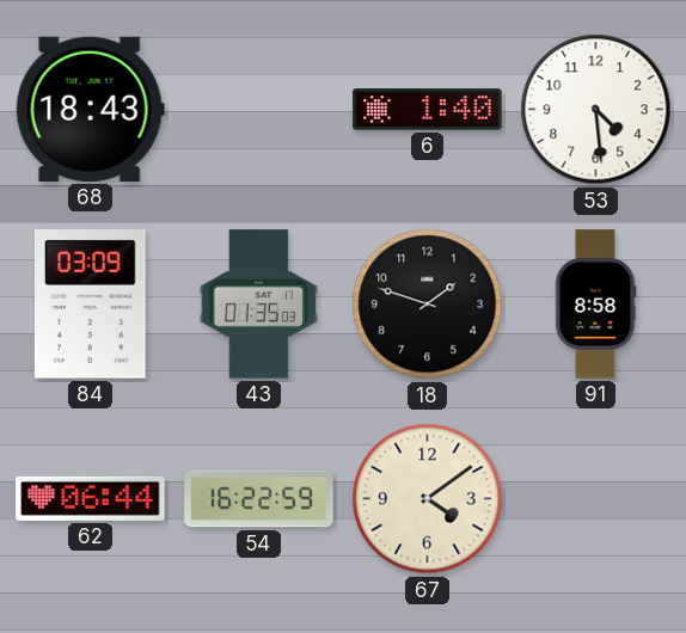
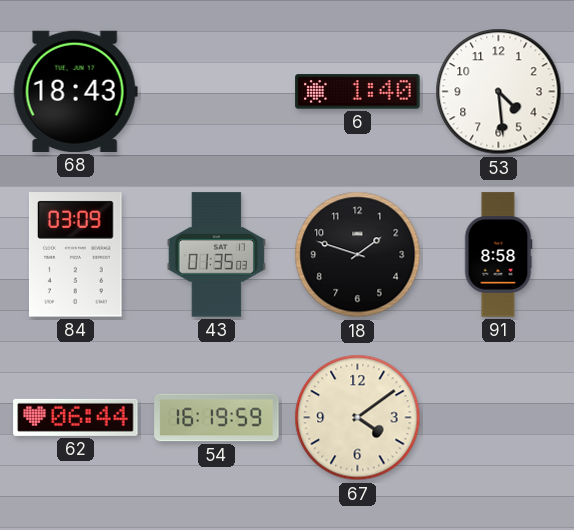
54: 16:22 -> 16:19
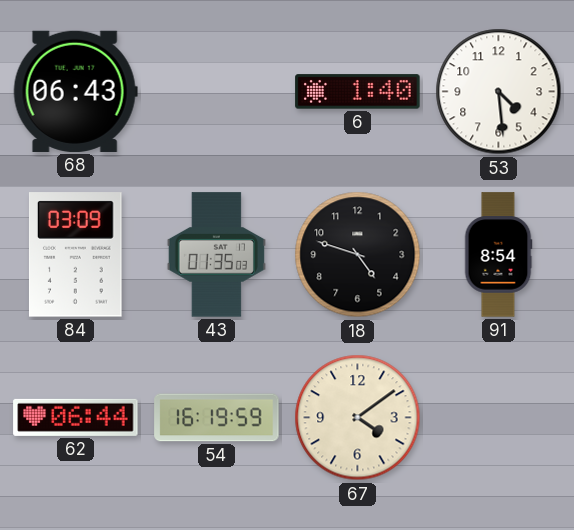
68: 18:43 -> 06:43
18: 1:48 -> 4:48
91: 8:58 -> 8:54
